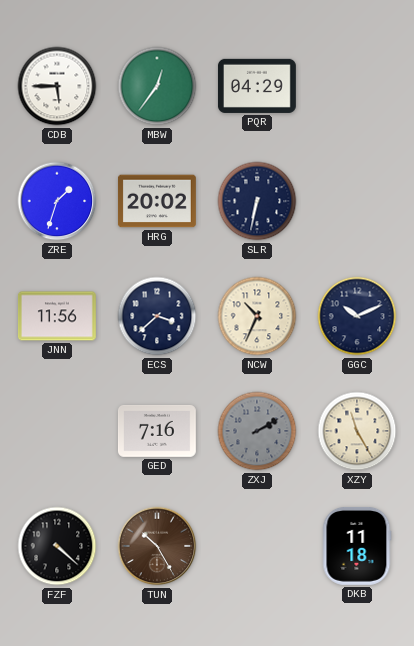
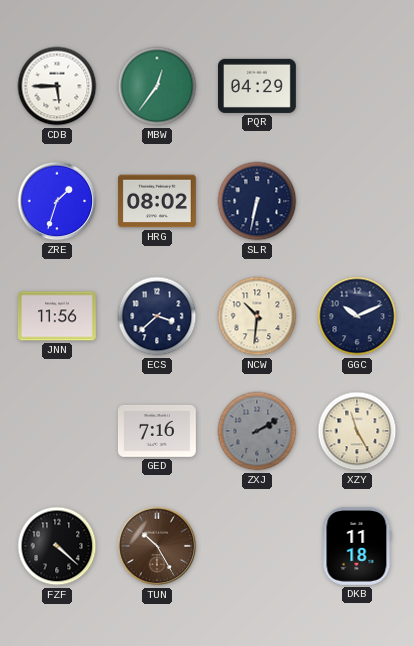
HRG: 20:02 -> 08:02
NCW: 10:34 -> 10:31
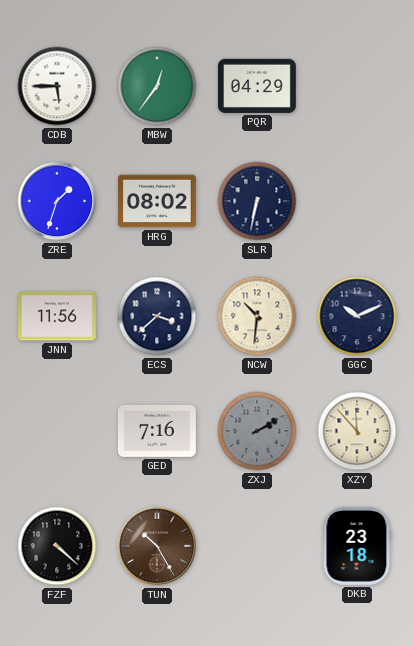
XZY: 11:25 -> 11:53
DKB: 11:18 -> 23:18
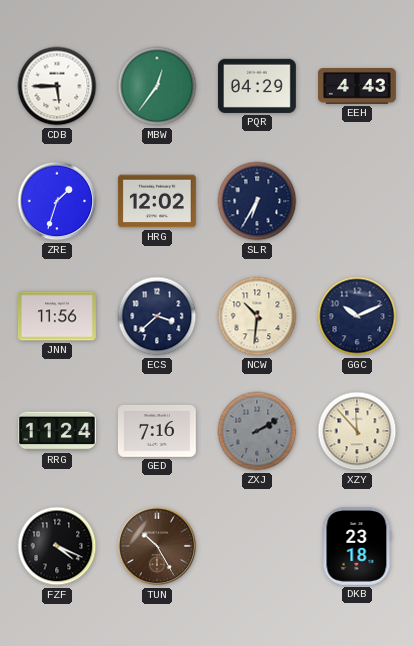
EEH: none -> 4:43
HRG: 08:02 -> 12:02
SLR: 6:32 -> 6:35
RRG: none -> 11:24
FZF: 4:22 -> 4:19
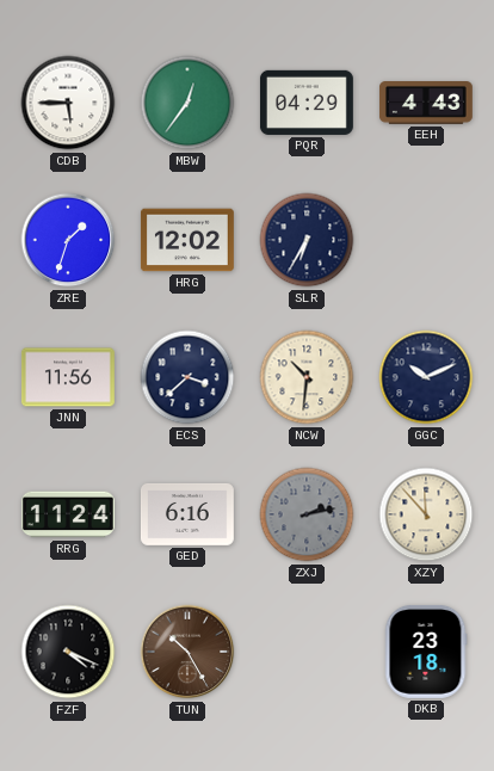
GED: 7:16 -> 6:16
ZXJ: 2:10 -> 2:13
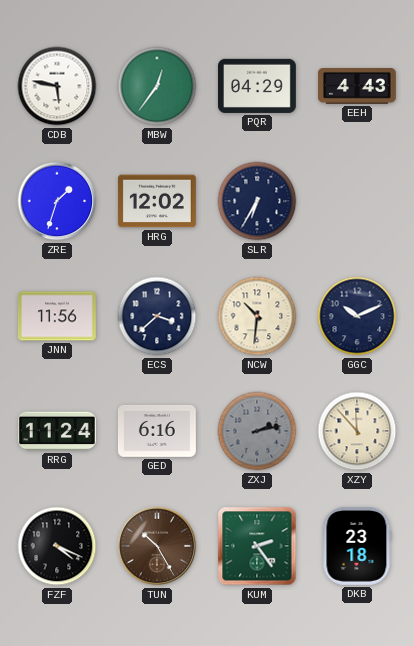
CDB: 5:45 -> 5:47
KUM: none -> 2:24
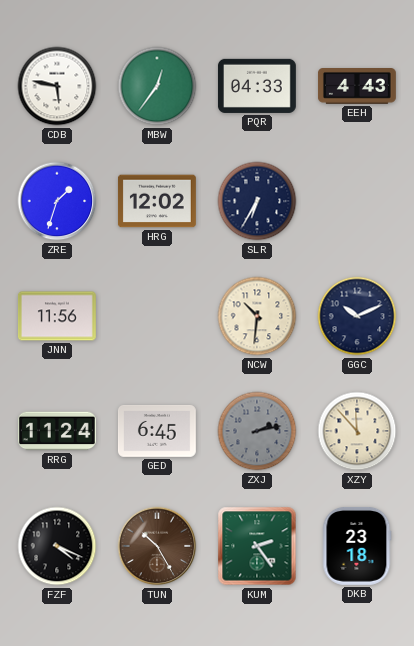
PQR: 04:29 -> 04:33
ECS: 3:38 -> none
GED: 6:16 -> 6:45
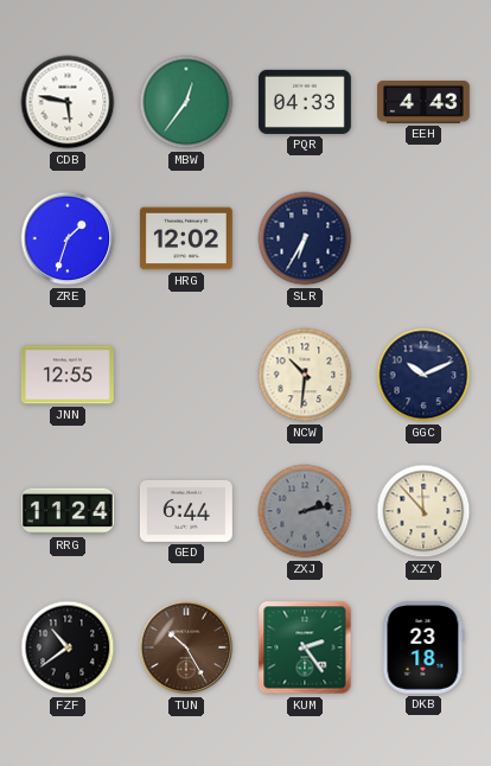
JNN: 11:56 -> 12:55
GED: 6:45 -> 6:44
FZF: 4:19 -> 10:39
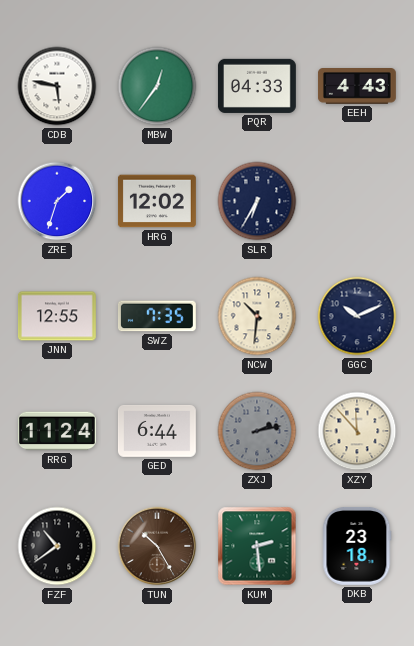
SWZ: none -> 7:35
KUM: 2:24 -> 2:29
